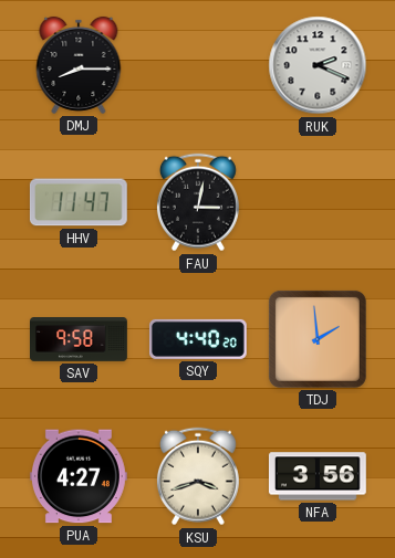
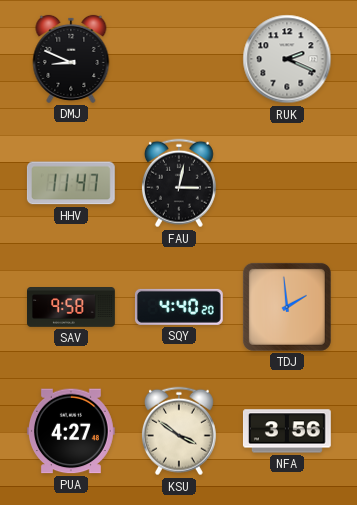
DMJ: 8:15 -> 8:49
KSU: 3:42 -> 3:51
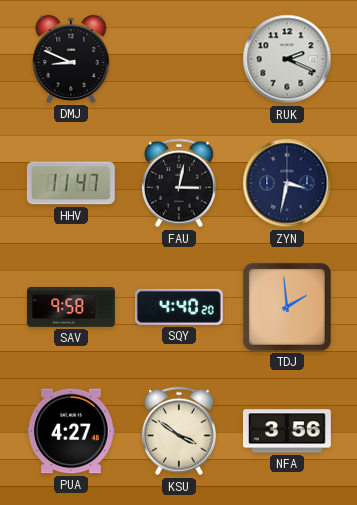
ZYN: none -> 3:32
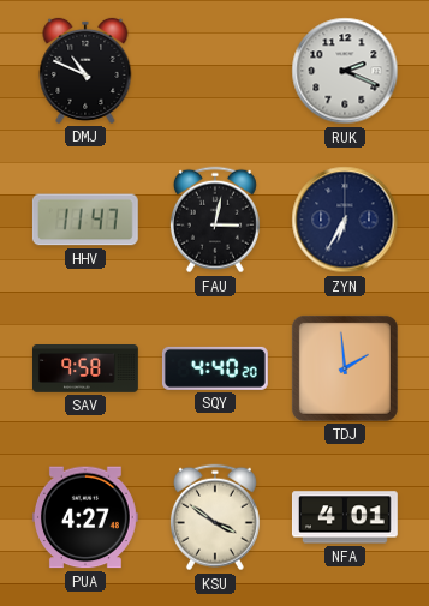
DMJ: 8:49 -> 10:49
ZYN: 3:32 -> 6:35
NFA: 3:56 -> 4:01
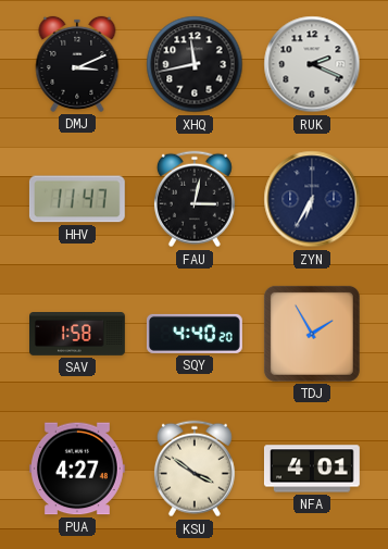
DMJ: 10:49 -> 3:11
XHQ: none -> 11:43
SAV: 9:58 -> 1:58
TDJ: 1:59 -> 1:55
